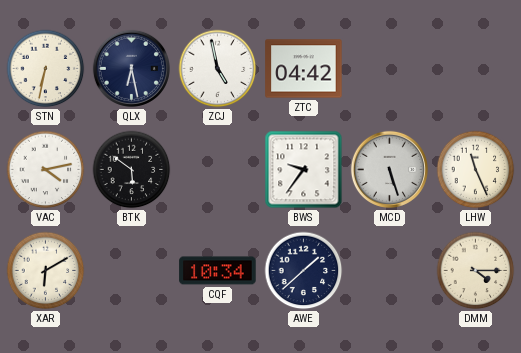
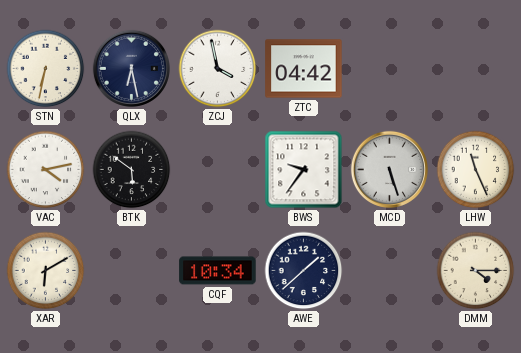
ZCJ: 4:58 -> 3:58
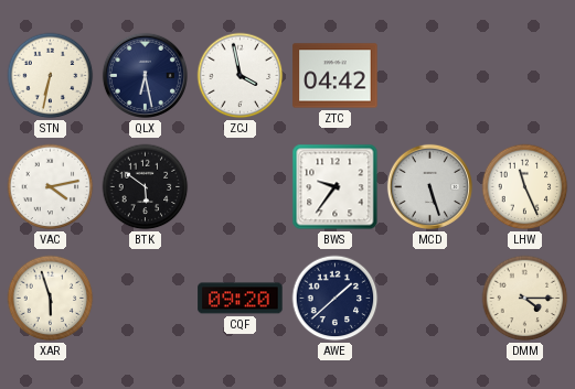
XAR: 6:10 -> 5:57
CQF: 10:34 -> 09:20
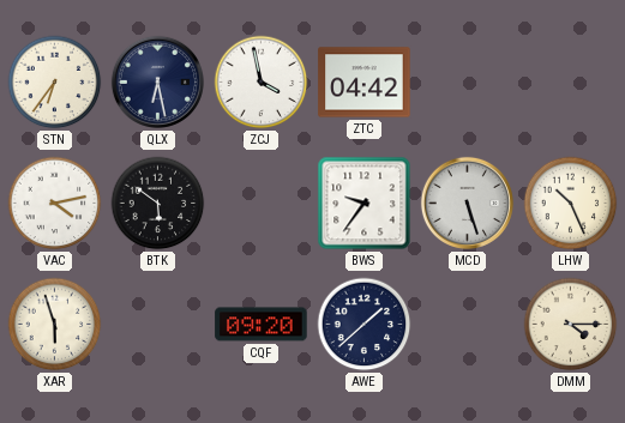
STN: 6:32 -> 6:36
LHW: 11:26 -> 10:26
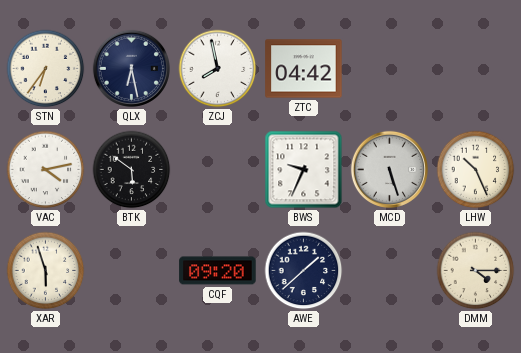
ZCJ: 3:58 -> 7:58
BWS: 9:36 -> 9:34
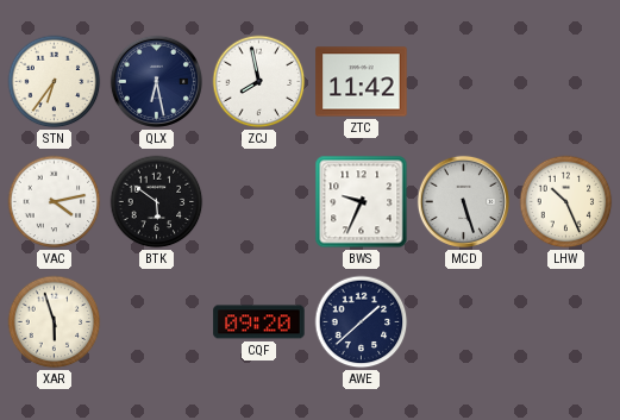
ZTC: 04:42 -> 11:42
DMM: 4:15 -> none
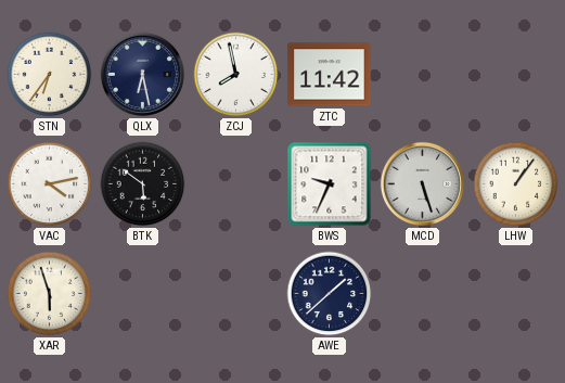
LHW: 10:26 -> 1:06
CQF: 09:20 -> none
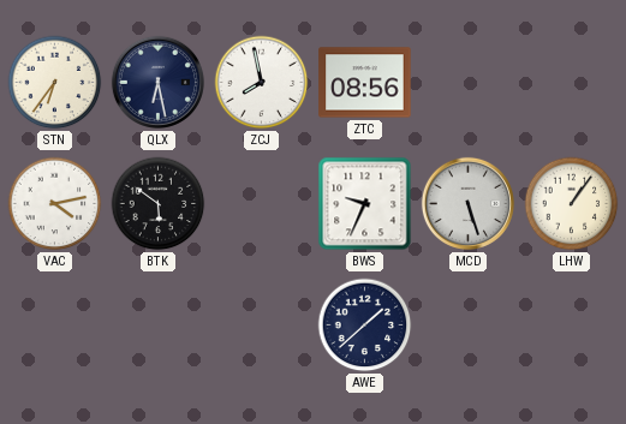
ZTC: 11:42 -> 08:56
XAR: 5:57 -> none
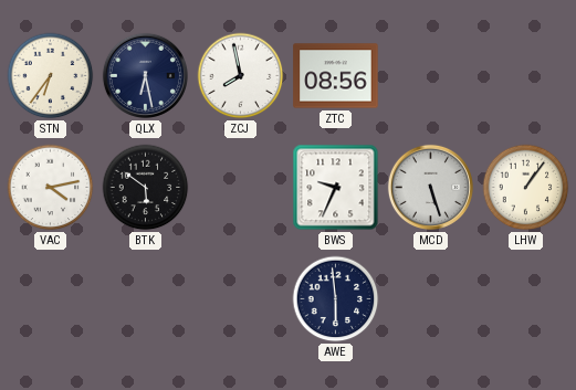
AWE: 1:38 -> 5:59
